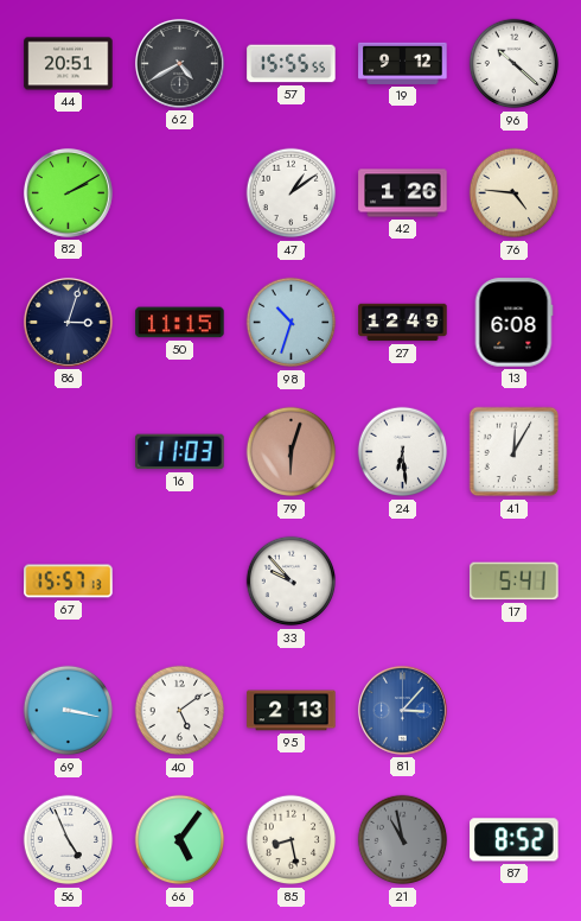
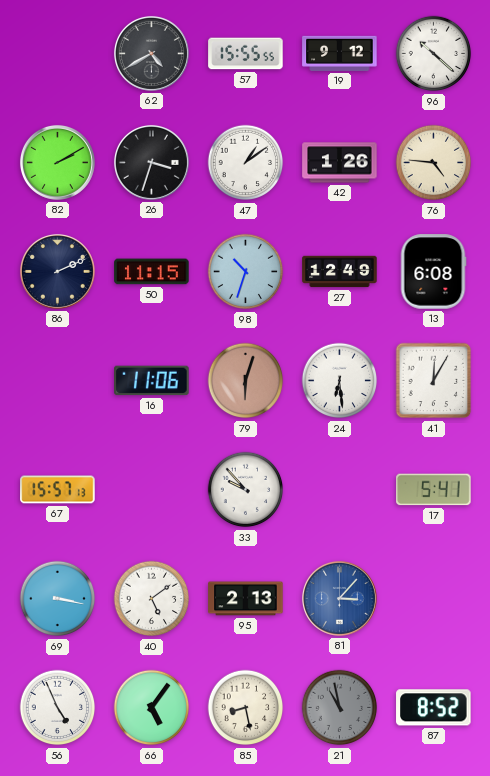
44: 20:51 -> none
26: none -> 3:33
86: 3:03 -> 2:11
16: 11:03 -> 11:06
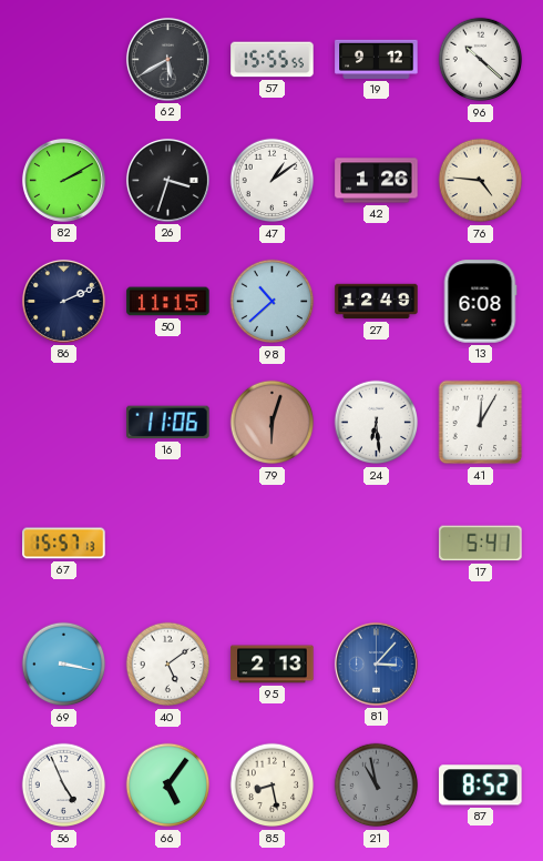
62: 4:40 -> 5:40
98: 10:33 -> 10:38
33: 9:53 -> none
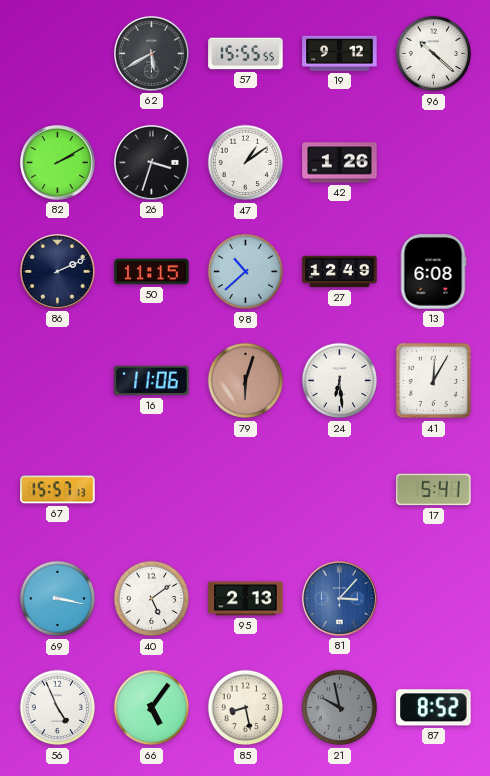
76: 4:46 -> none
21: 10:58 -> 9:58
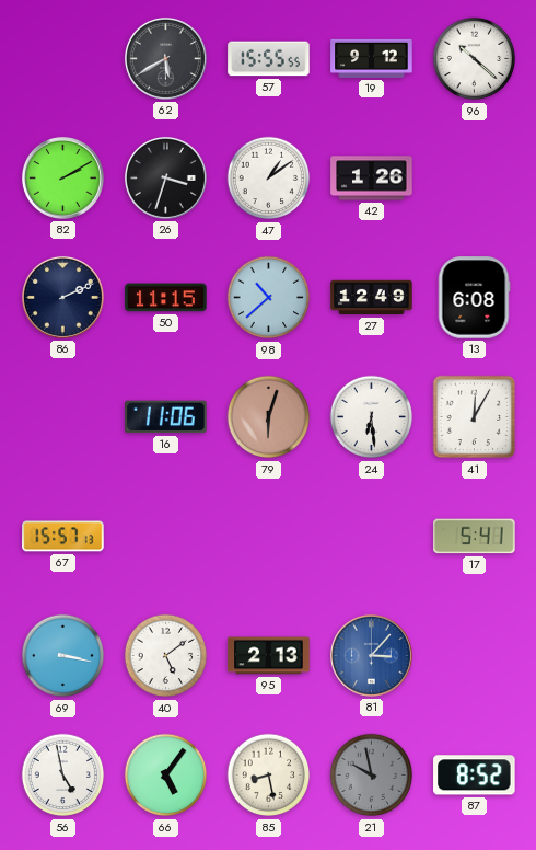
56: 4:56 -> 4:58
